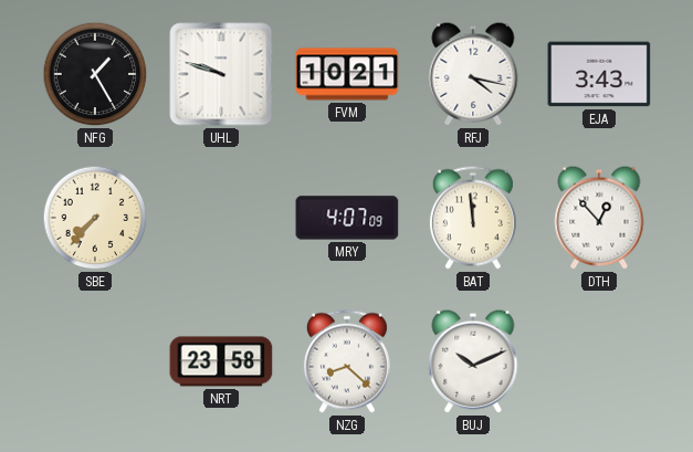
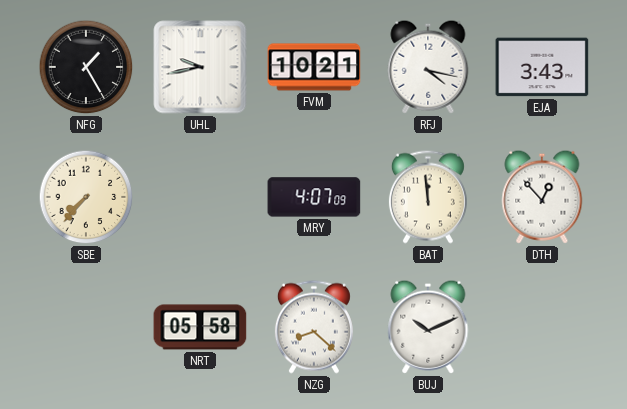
UHL: 9:48 -> 9:43
NRT: 23:58 -> 05:58
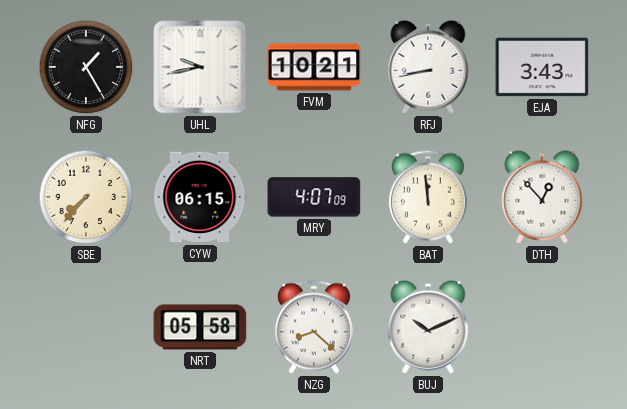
RFJ: 4:17 -> 8:43
CYW: none -> 06:15
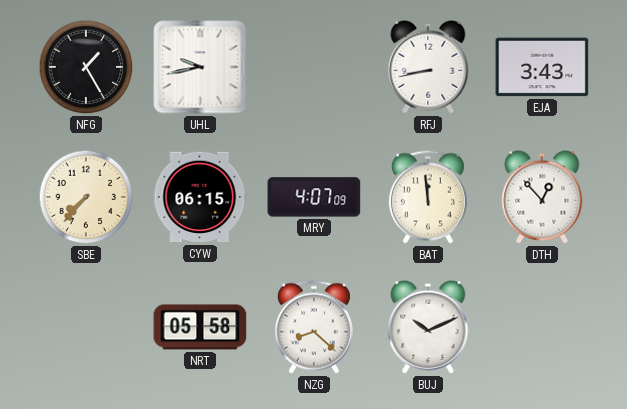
FVM: 10:21 -> none
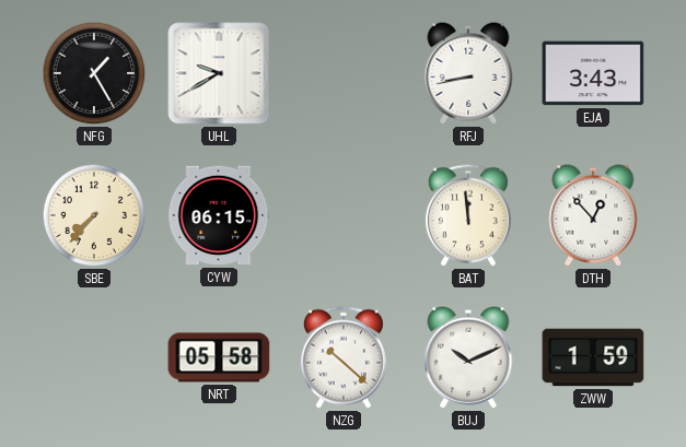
UHL: 9:43 -> 9:40
MRY: 4:07 -> none
NZG: 8:22 -> 10:22
ZWW: none -> 1:59
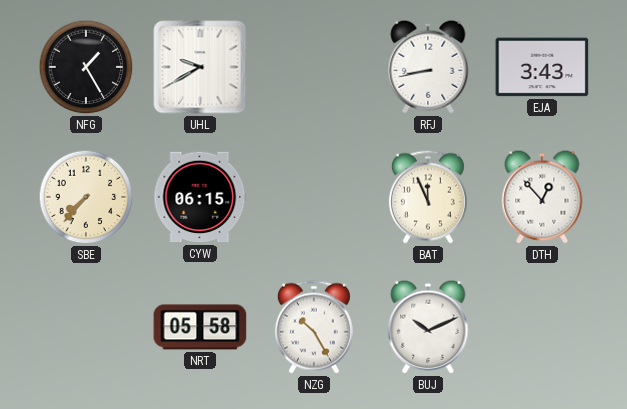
BAT: 11:59 -> 11:56
NZG: 10:22 -> 10:25
ZWW: 1:59 -> none
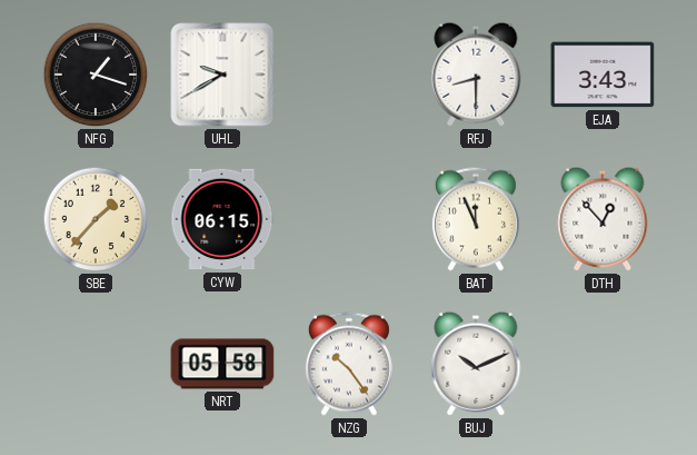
NFG: 1:25 -> 1:18
RFJ: 8:43 -> 8:30
SBE: 7:37 -> 1:37
NZG: 10:25 -> 10:24
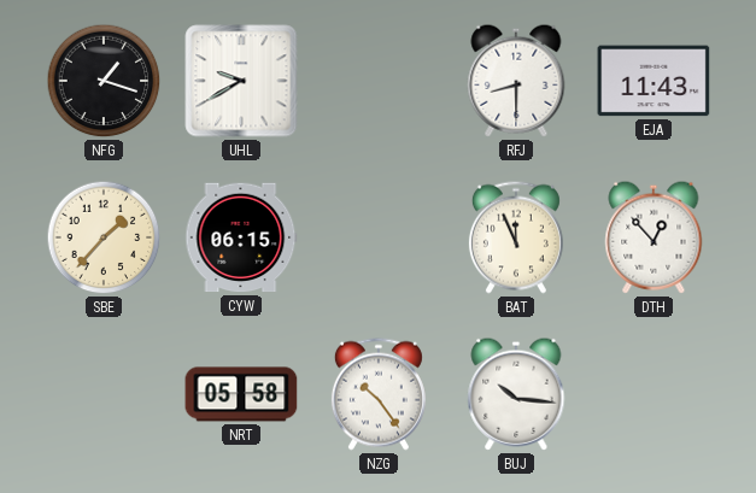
EJA: 3:43 -> 11:43
BUJ: 10:11 -> 10:16
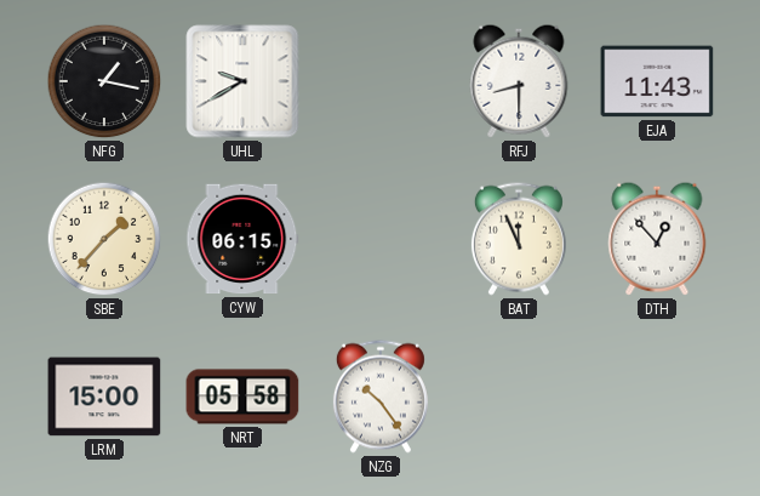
NFG: 1:18 -> 1:17
LRM: none -> 15:00
BUJ: 10:16 -> none
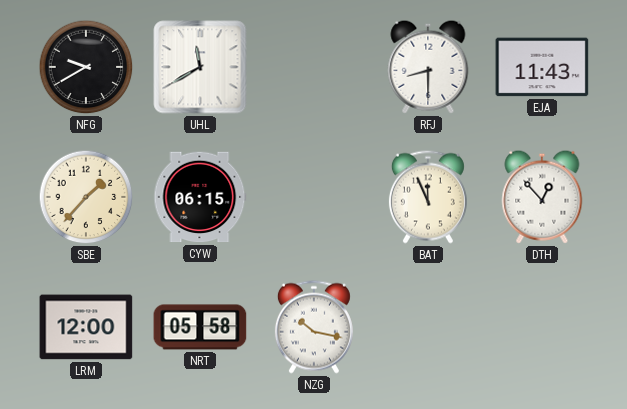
NFG: 1:17 -> 9:40
UHL: 9:40 -> 11:40
LRM: 15:00 -> 12:00
NZG: 10:24 -> 10:17
